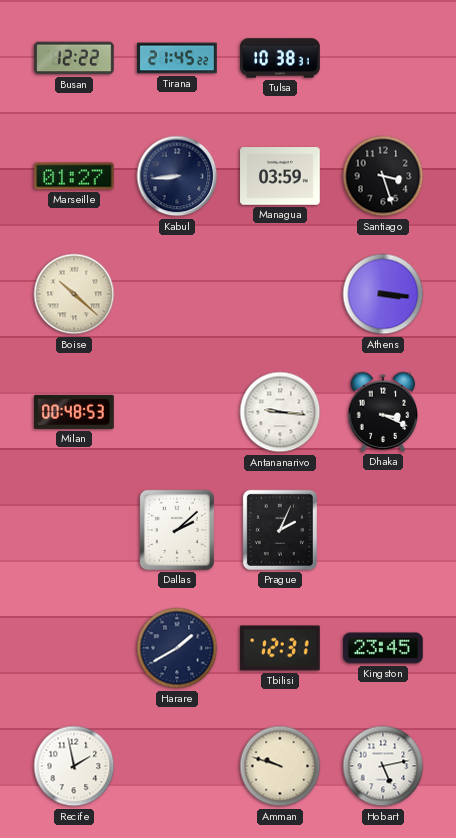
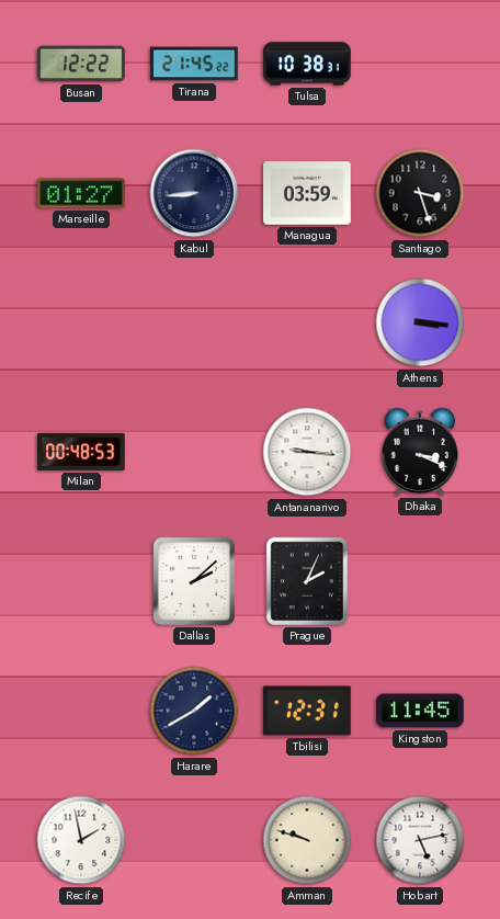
Boise: 10:22 -> none
Kingston: 23:45 -> 11:45
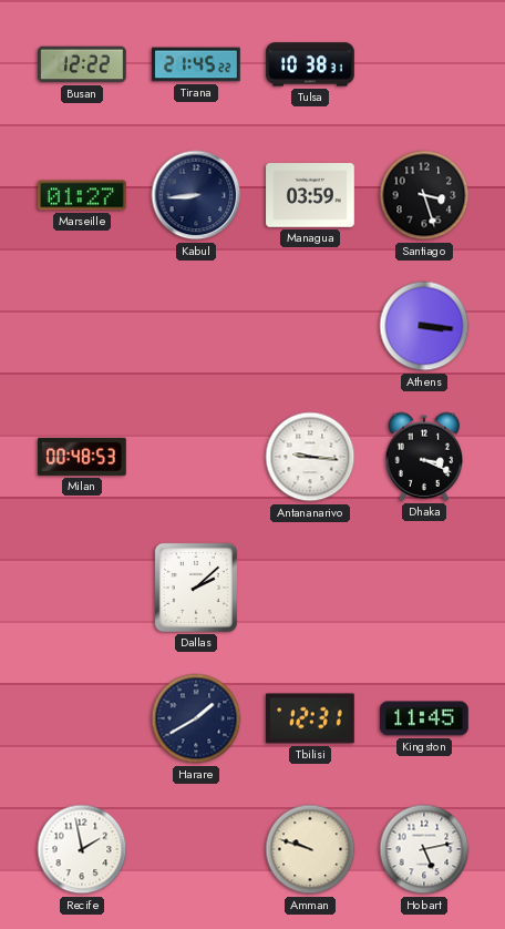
Prague: 2:04 -> none
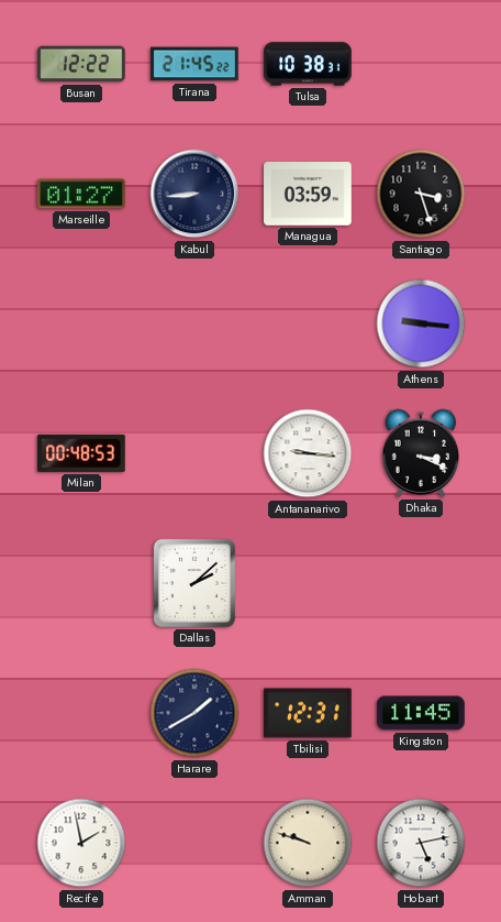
Athens: 3:16 -> 9:16
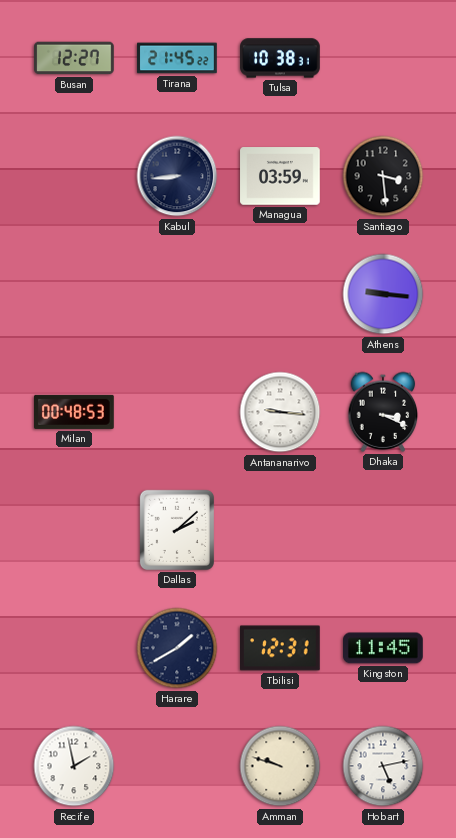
Busan: 12:22 -> 12:27
Marseille: 01:27 -> none
Santiago: 3:27 -> 3:29
